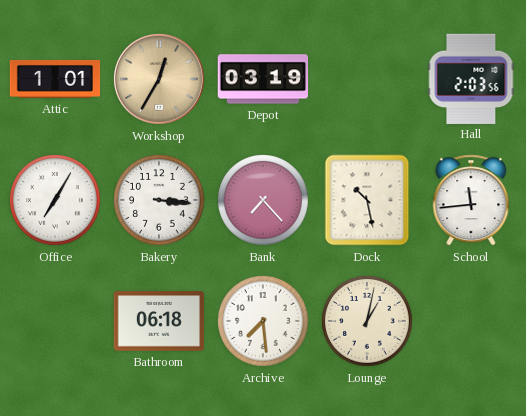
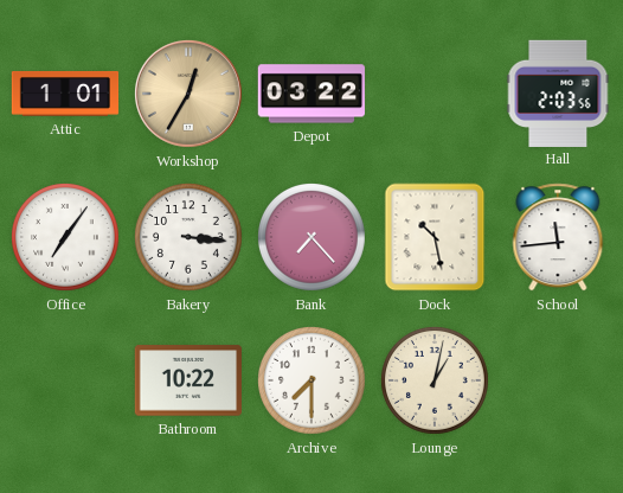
Depot: 03:19 -> 03:22
Office: 7:05 -> 7:06
Bathroom: 06:18 -> 10:22
Archive: 7:29 -> 7:30
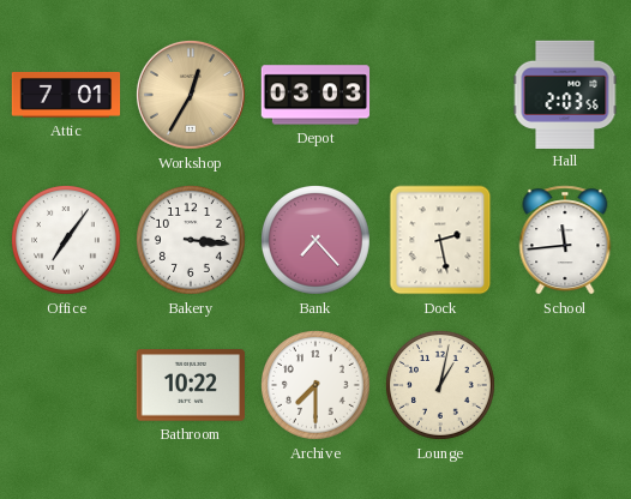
Attic: 1:01 -> 7:01
Depot: 03:22 -> 03:03
Dock: 10:28 -> 2:28
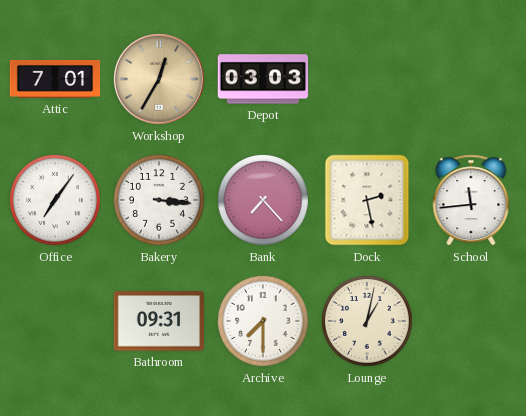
Hall: 2:03 -> none
Bathroom: 10:22 -> 09:31
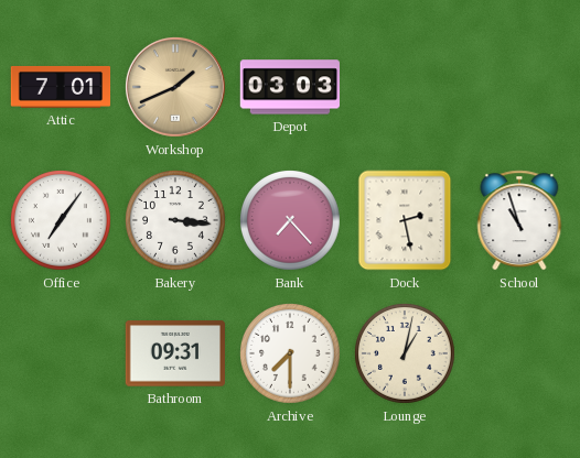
Workshop: 12:35 -> 1:41
School: 11:44 -> 10:57
